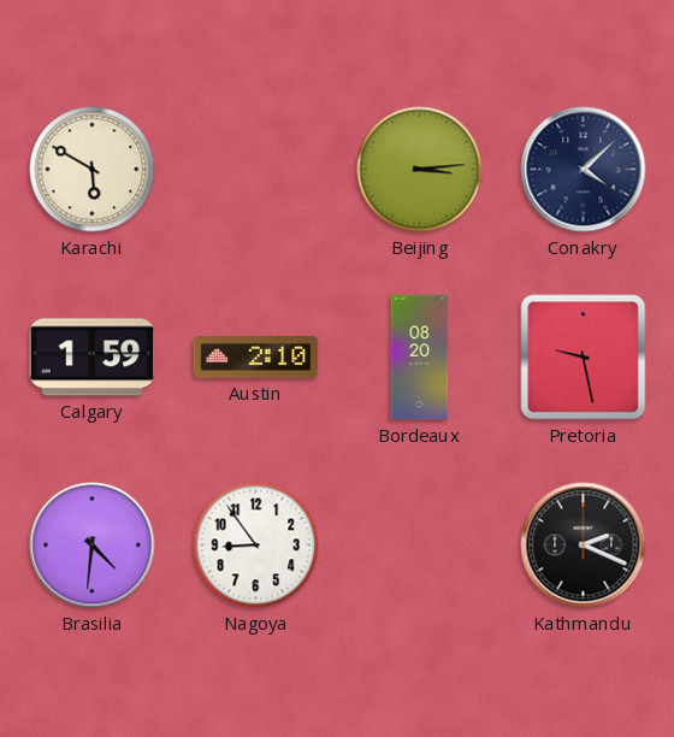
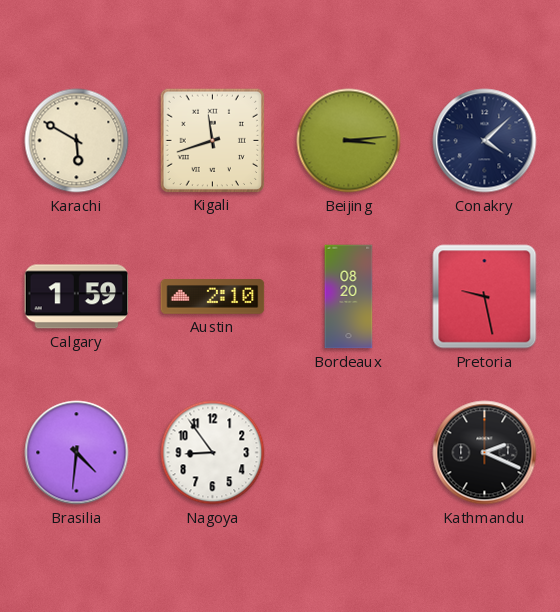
Kigali: none -> 11:42
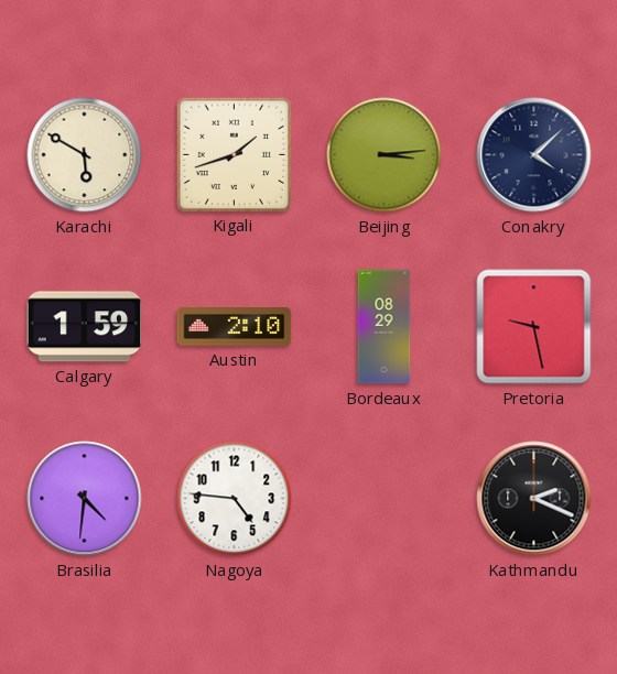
Kigali: 11:42 -> 1:42
Bordeaux: 08:20 -> 08:29
Nagoya: 8:54 -> 4:46
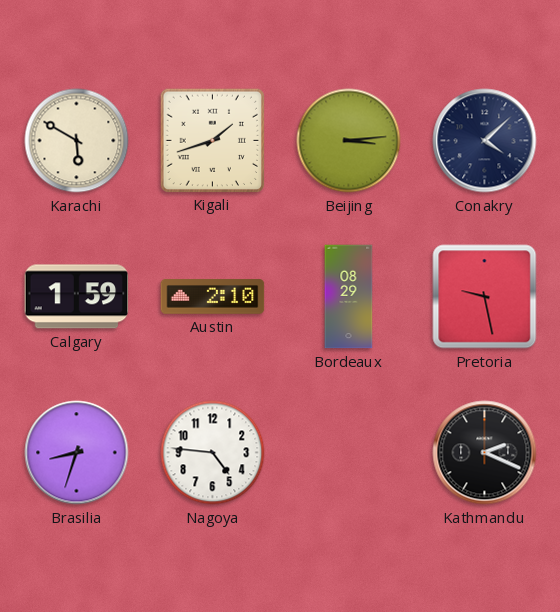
Brasilia: 4:31 -> 8:33
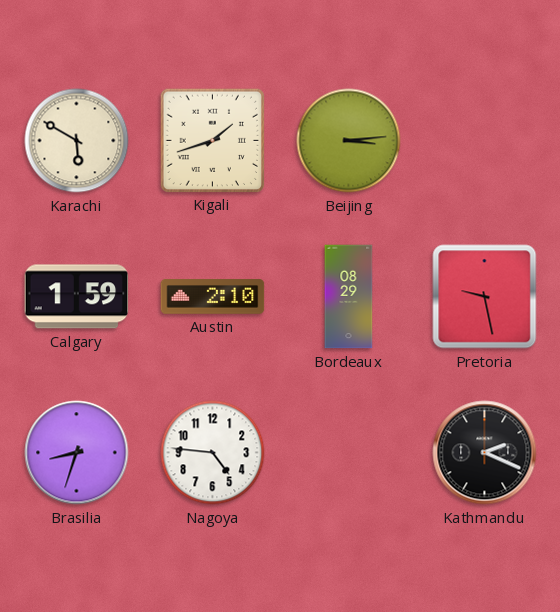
Conakry: 4:08 -> none
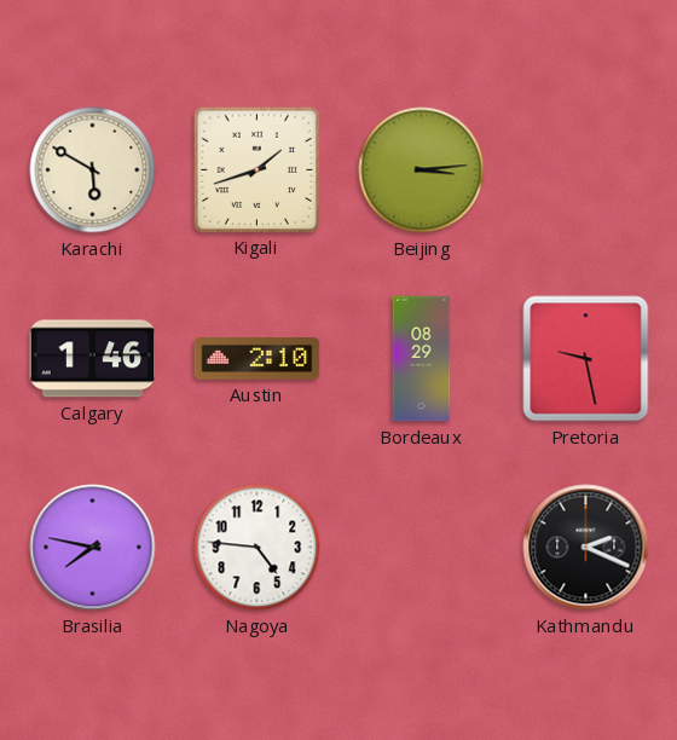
Calgary: 1:59 -> 1:46
Brasilia: 8:33 -> 7:47
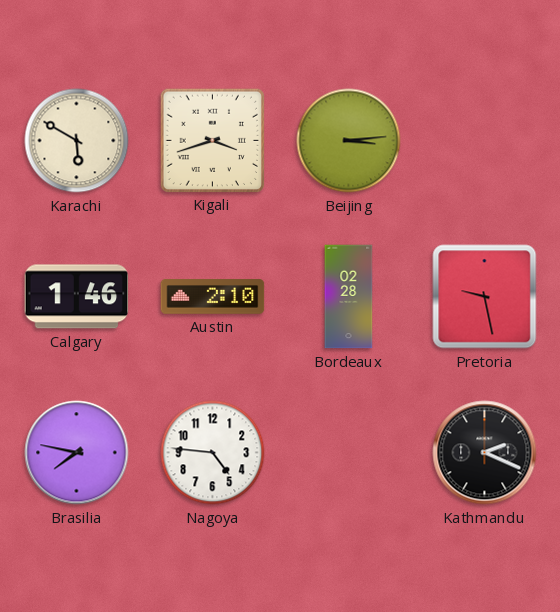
Kigali: 1:42 -> 3:42
Bordeaux: 08:29 -> 02:28
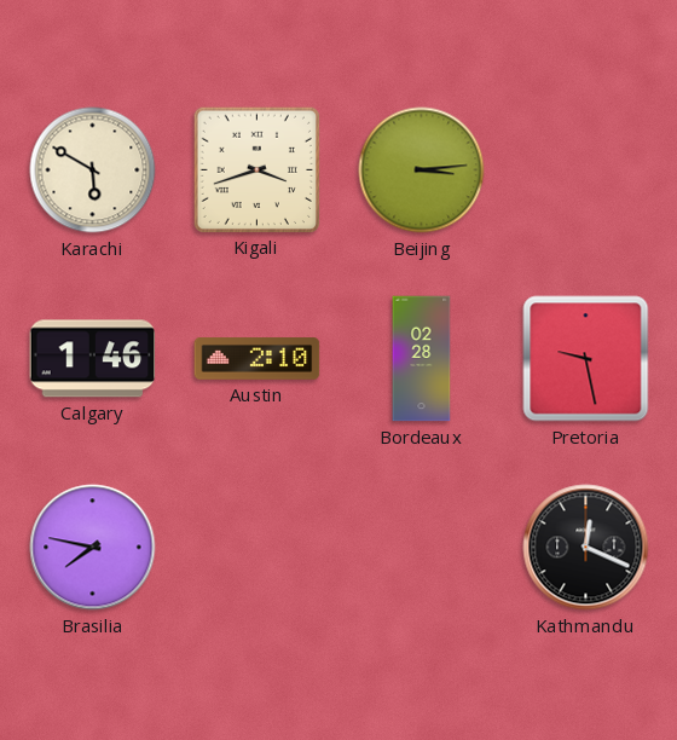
Nagoya: 4:46 -> none
Kathmandu: 2:19 -> 12:19
